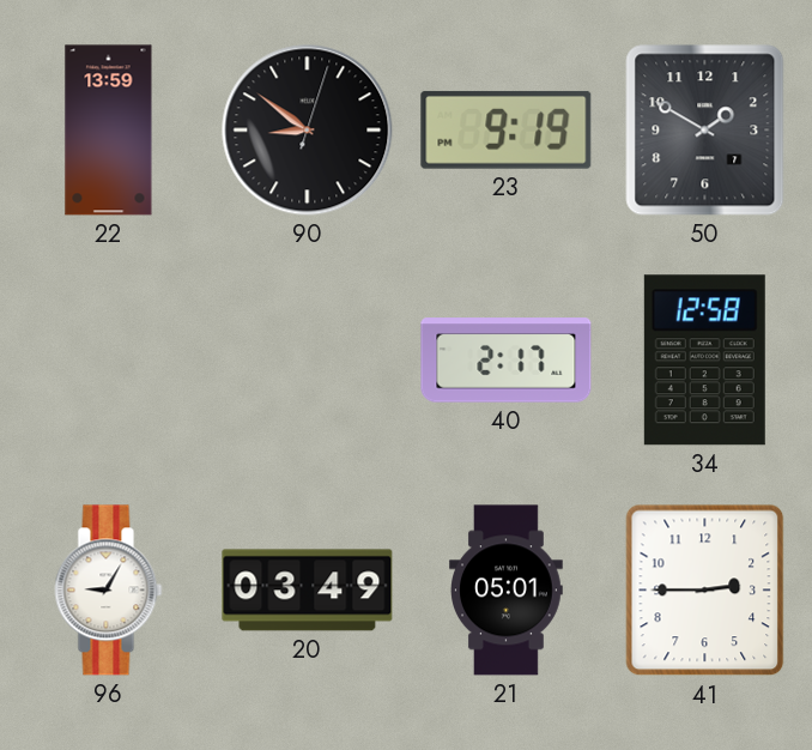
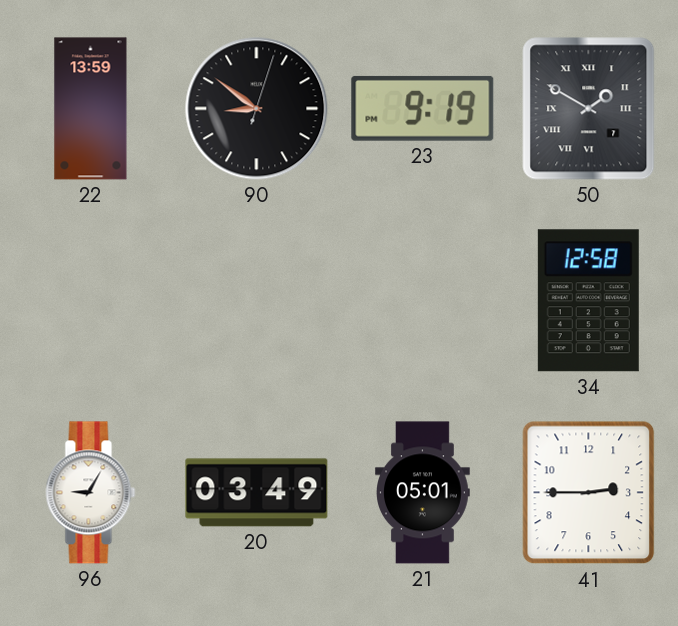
50 numerals: Arabic -> Roman
40: 2:17 -> none
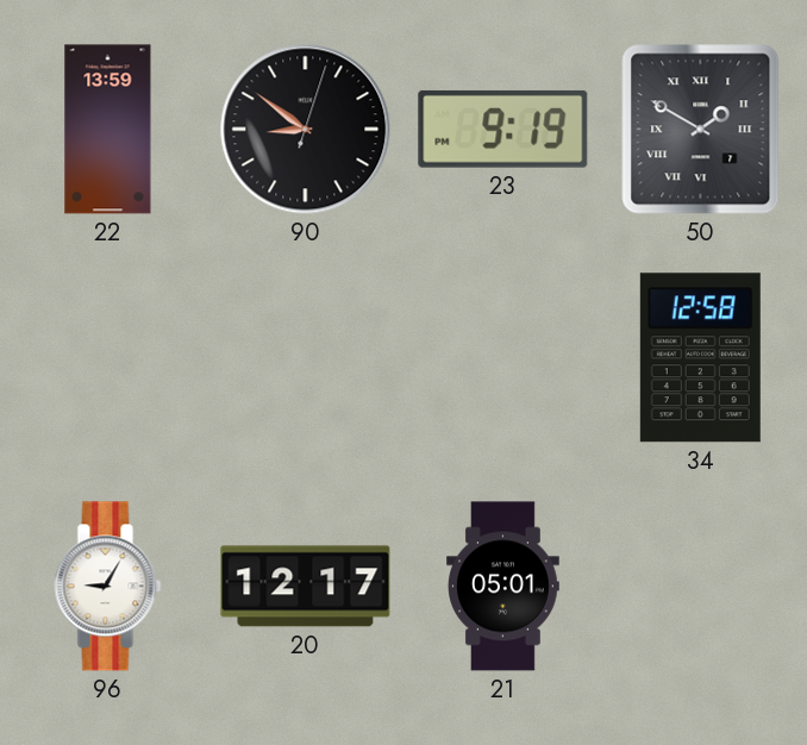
20: 03:49 -> 12:17
41: 2:45 -> none
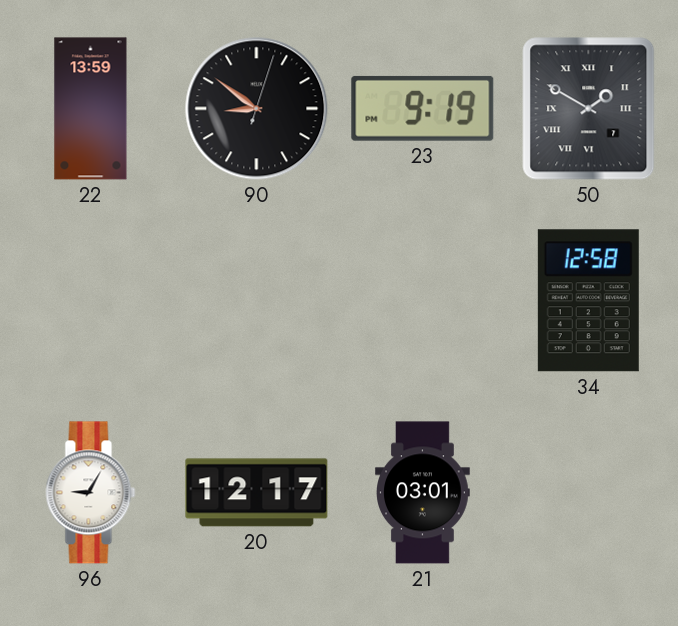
21: 05:01 -> 03:01
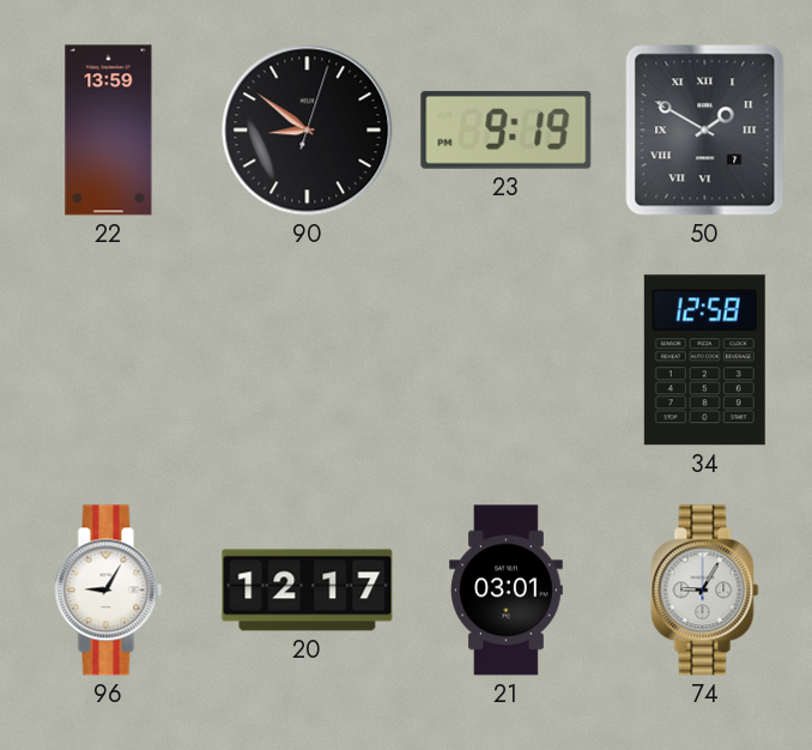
74: none -> 9:05
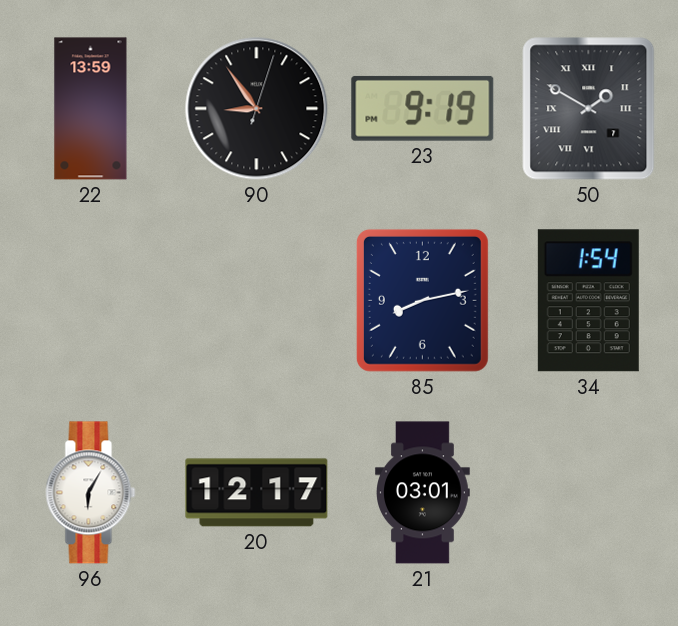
90: 8:51 -> 8:54
85: none -> 8:13
34: 12:58 -> 1:54
96: 9:05 -> 6:05
74: 9:05 -> none
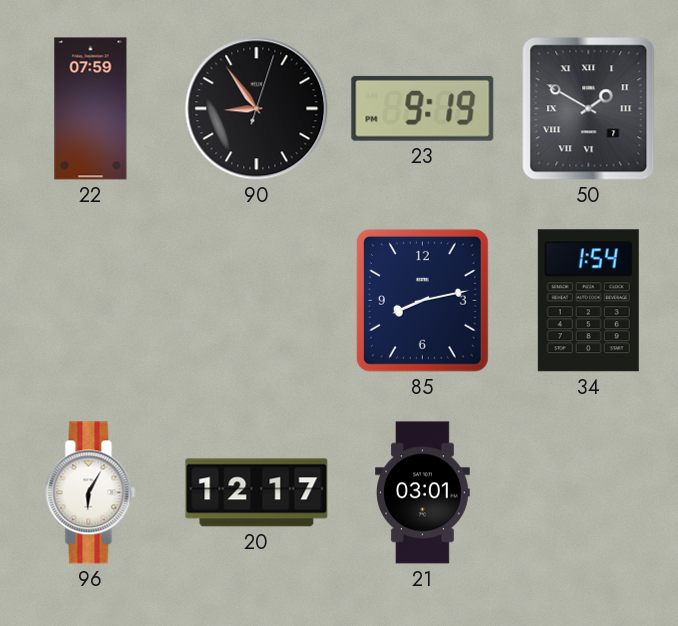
22: 13:59 -> 07:59
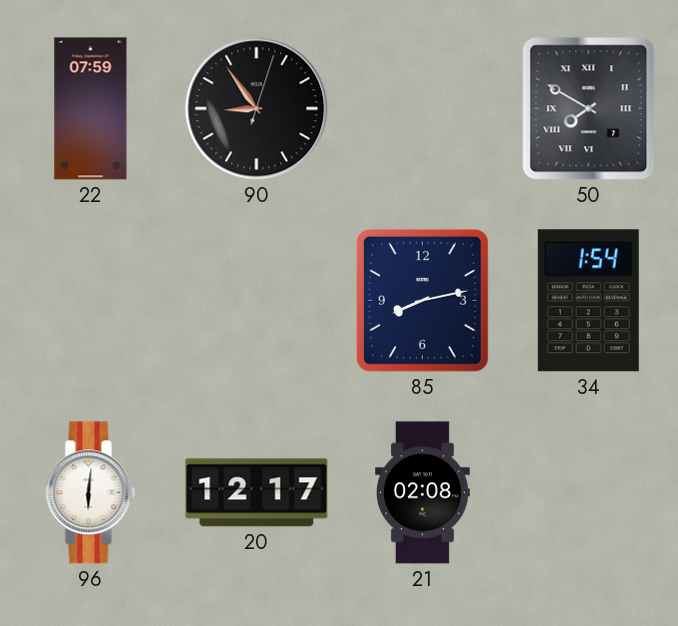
23: 9:19 -> none
50: 1:50 -> 7:50
96: 6:05 -> 6:01
21: 03:01 -> 02:08
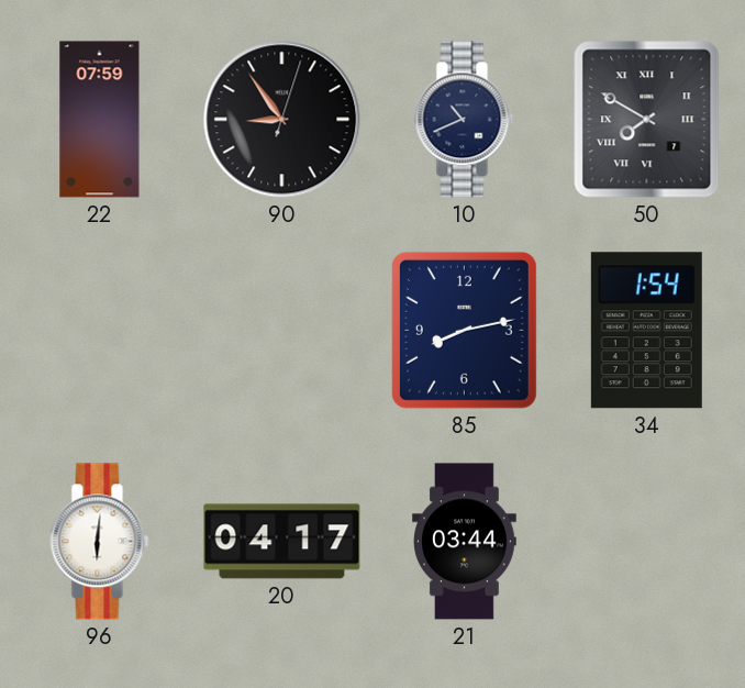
10: none -> 10:41
20: 12:17 -> 04:17
21: 02:08 -> 03:44
